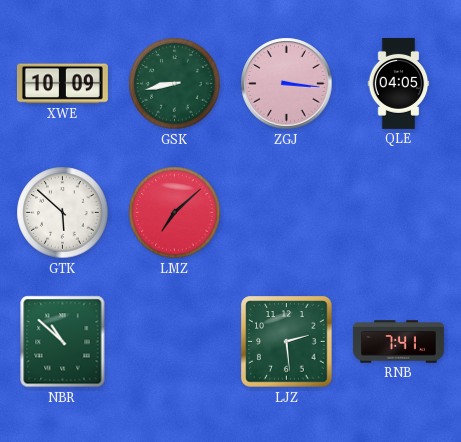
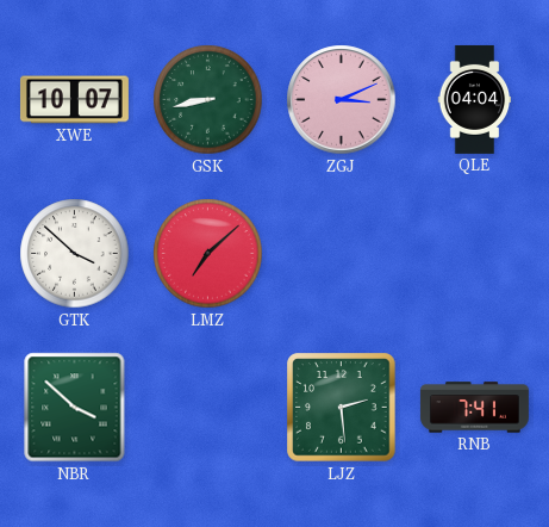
XWE: 10:09 -> 10:07
ZGJ: 3:16 -> 3:11
QLE: 04:05 -> 04:04
GTK: 5:52 -> 3:52
NBR: 10:52 -> 3:52
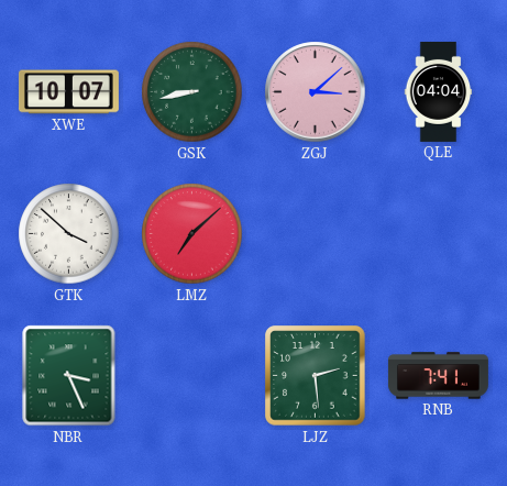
ZGJ: 3:11 -> 3:08
NBR: 3:52 -> 3:26
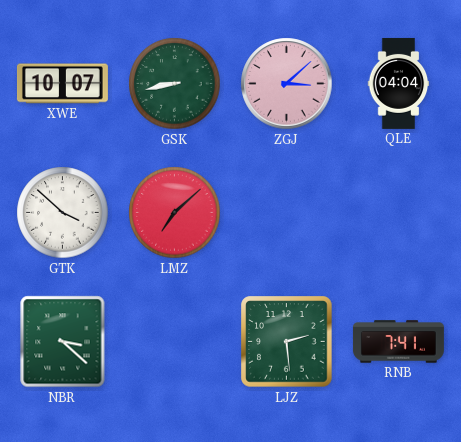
NBR: 3:26 -> 3:22
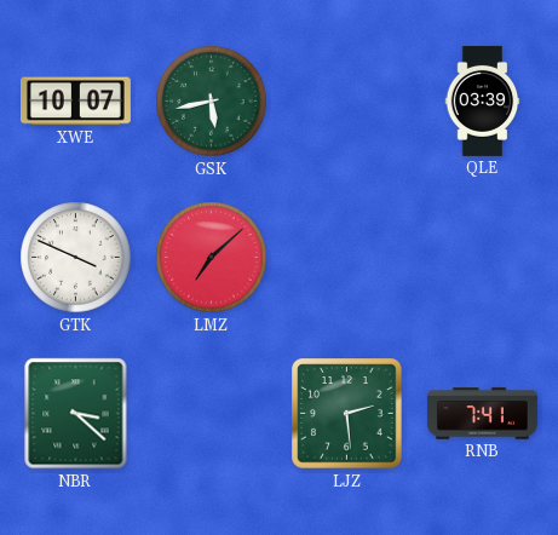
GSK: 8:43 -> 5:43
ZGJ: 3:08 -> none
QLE: 04:04 -> 03:39
GTK: 3:52 -> 3:49
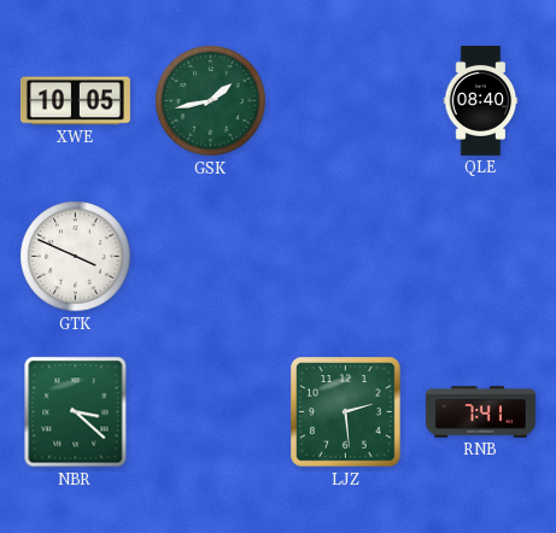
XWE: 10:07 -> 10:05
GSK: 5:43 -> 1:43
QLE: 03:39 -> 08:40
LMZ: 7:08 -> none
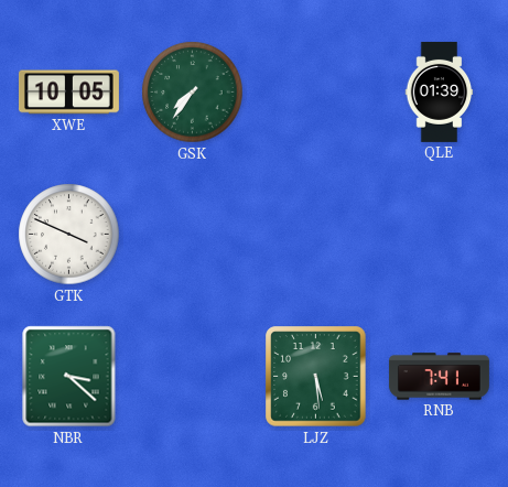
GSK: 1:43 -> 7:36
QLE: 08:40 -> 01:39
LJZ: 2:29 -> 5:29
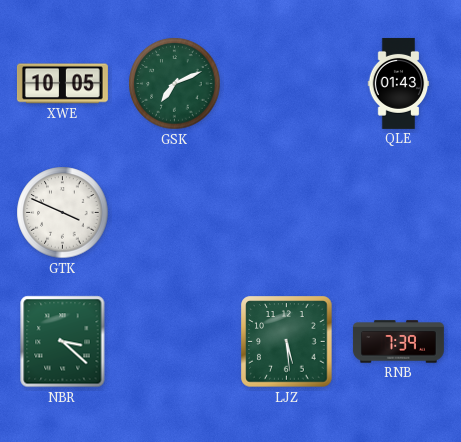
GSK: 7:36 -> 7:11
QLE: 01:39 -> 01:43
RNB: 7:41 -> 7:39
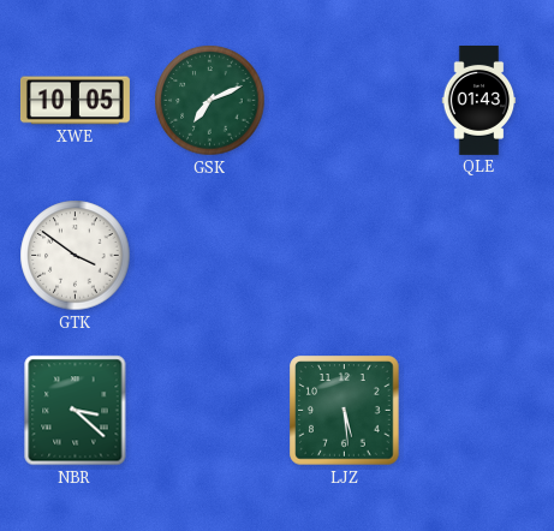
GTK: 3:49 -> 3:51
RNB: 7:39 -> none
